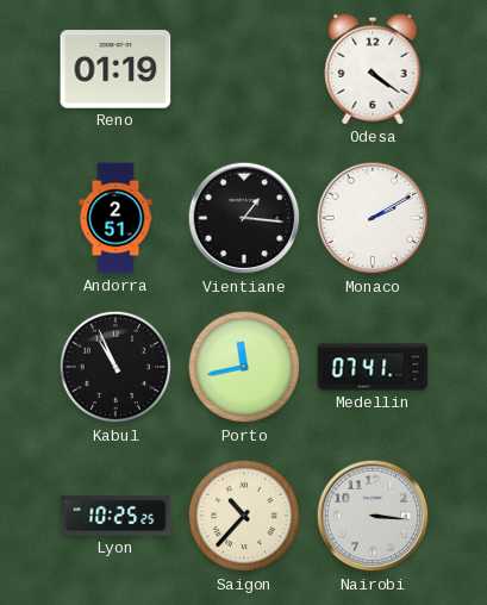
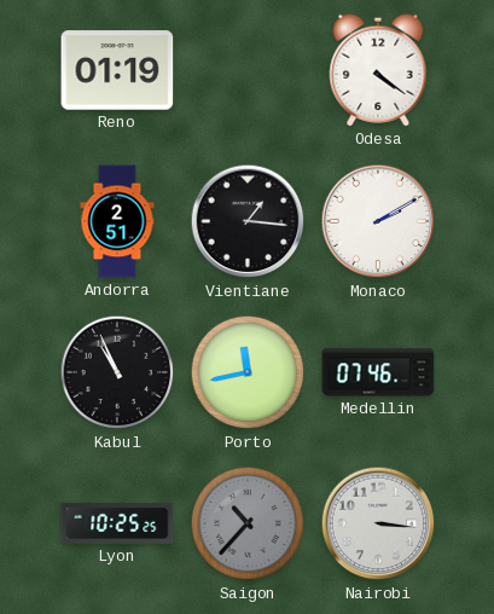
Medellin: 07:41 -> 07:46
Saigon dial: cream -> grey
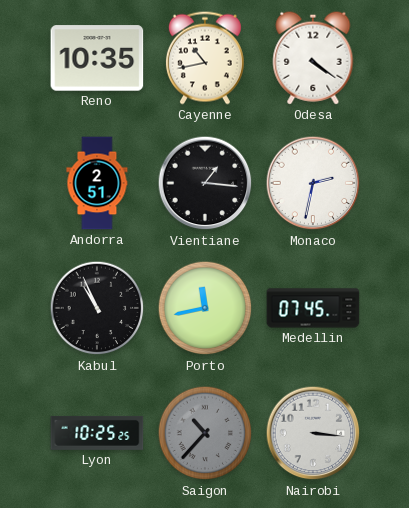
Reno: 01:19 -> 10:35
Cayenne: none -> 10:43
Monaco: 2:10 -> 2:32
Medellin: 07:46 -> 07:45
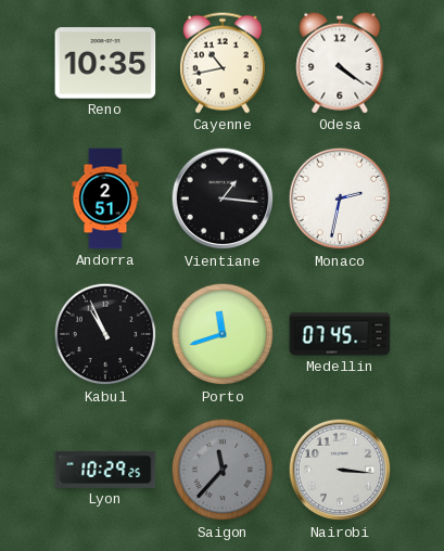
Porto: 11:43 -> 11:42
Lyon: 10:25 -> 10:29
Saigon: 10:37 -> 11:37
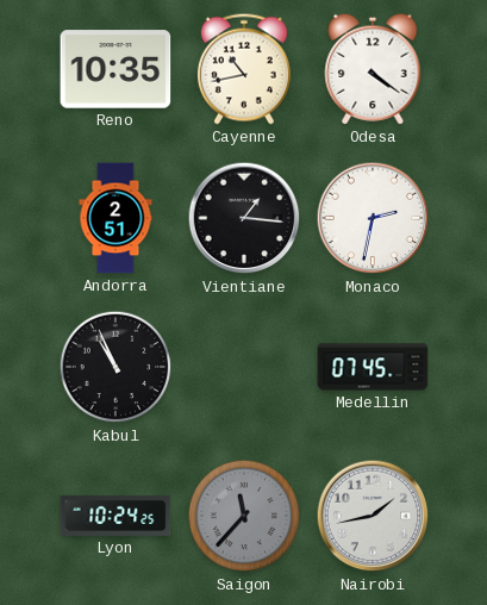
Porto: 11:42 -> none
Lyon: 10:29 -> 10:24
Nairobi: 3:16 -> 1:43
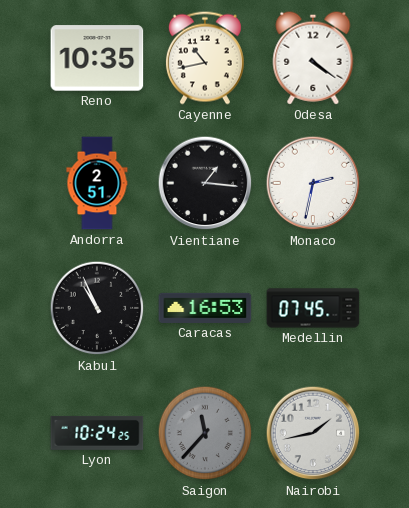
Caracas: none -> 16:53
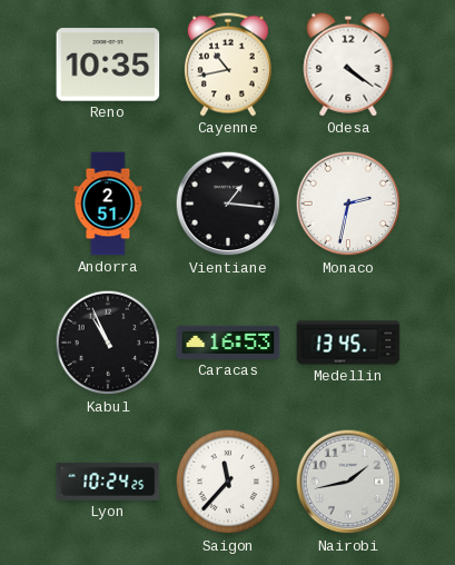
Medellin: 07:45 -> 13:45
Saigon dial: grey -> white
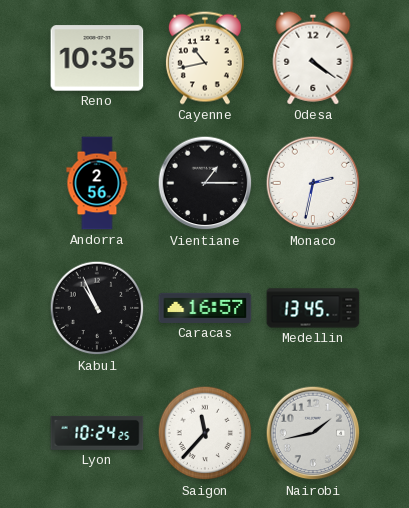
Andorra: 2:51 -> 2:56
Vientiane: 1:16 -> 1:15
Caracas: 16:53 -> 16:57
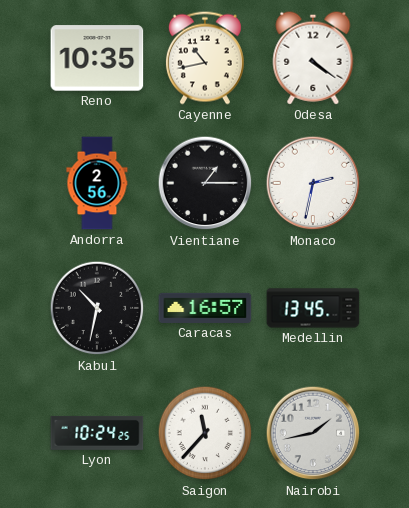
Kabul: 10:56 -> 10:32
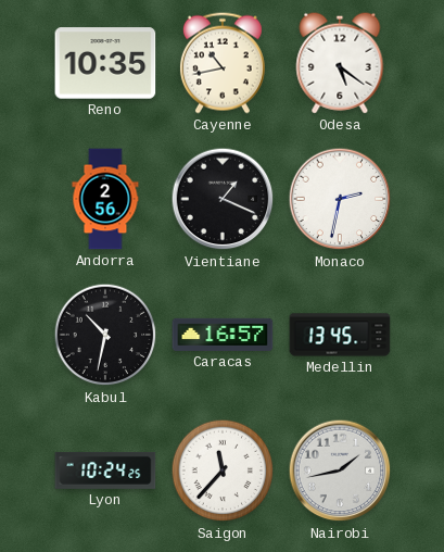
Odesa: 4:21 -> 5:21
Vientiane: 1:15 -> 1:19
